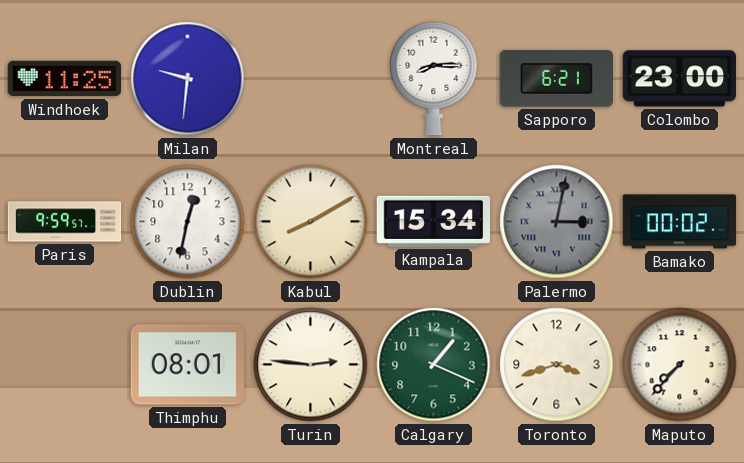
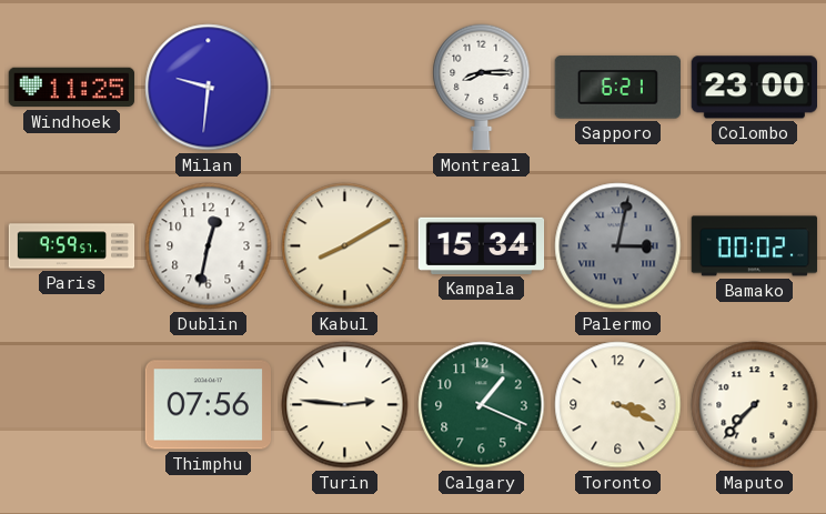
Thimphu: 08:01 -> 07:56
Toronto: 3:42 -> 3:19
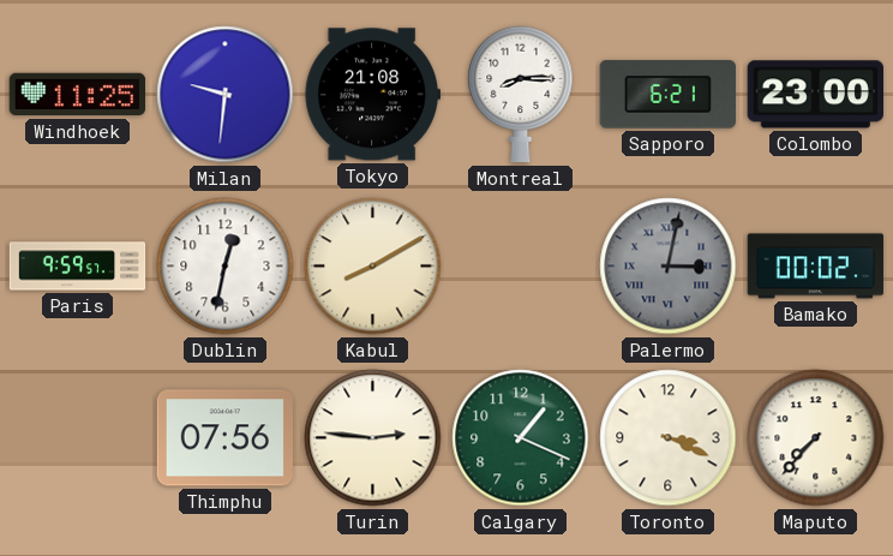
Tokyo: none -> 21:08
Kampala: 15:34 -> none
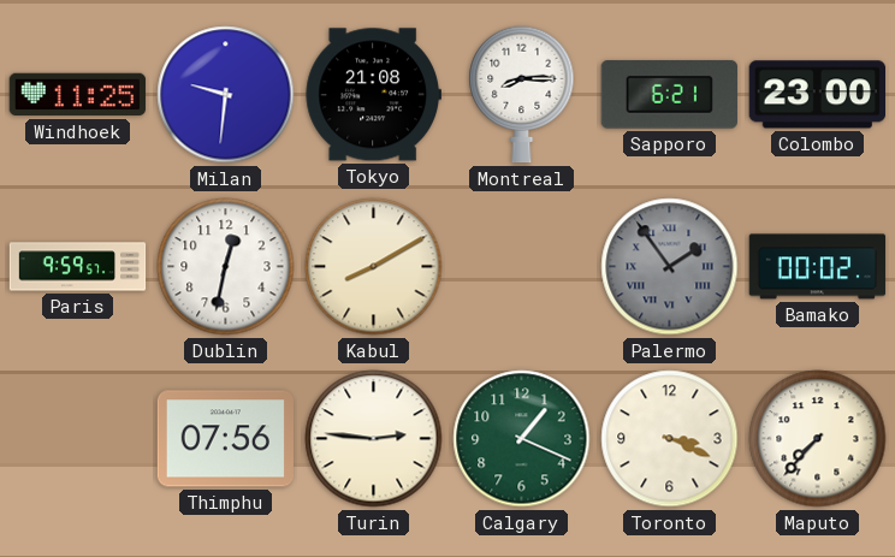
Palermo: 3:02 -> 1:54
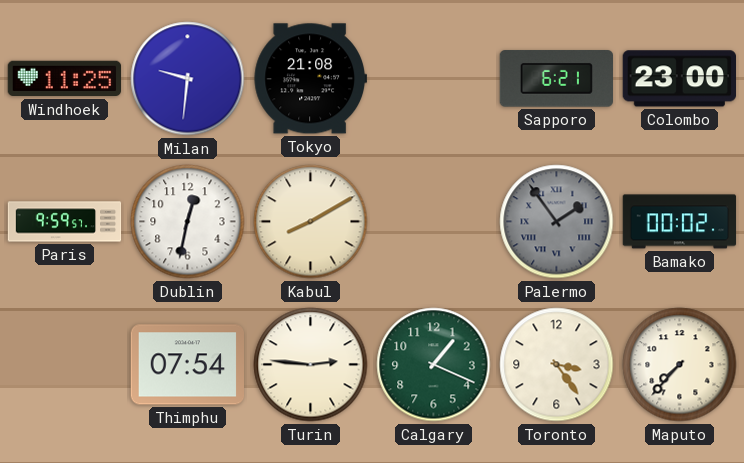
Montreal: 8:15 -> none
Thimphu: 07:56 -> 07:54
Toronto: 3:19 -> 3:24
